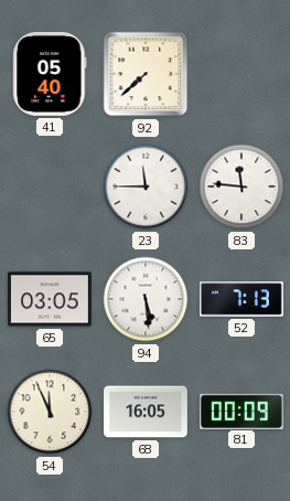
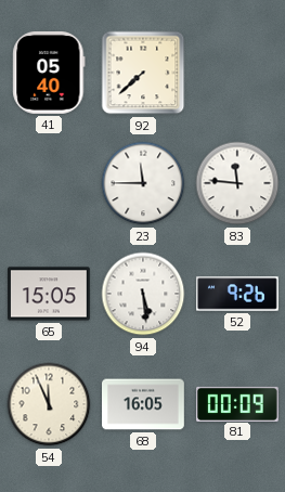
65: 03:05 -> 15:05
52: 7:13 -> 9:26
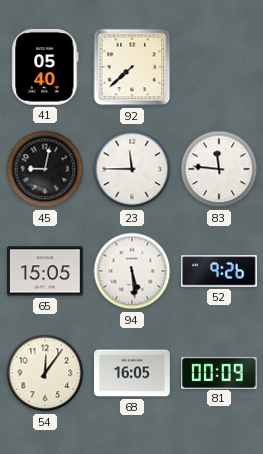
45: none -> 9:02
54: 11:56 -> 12:06
